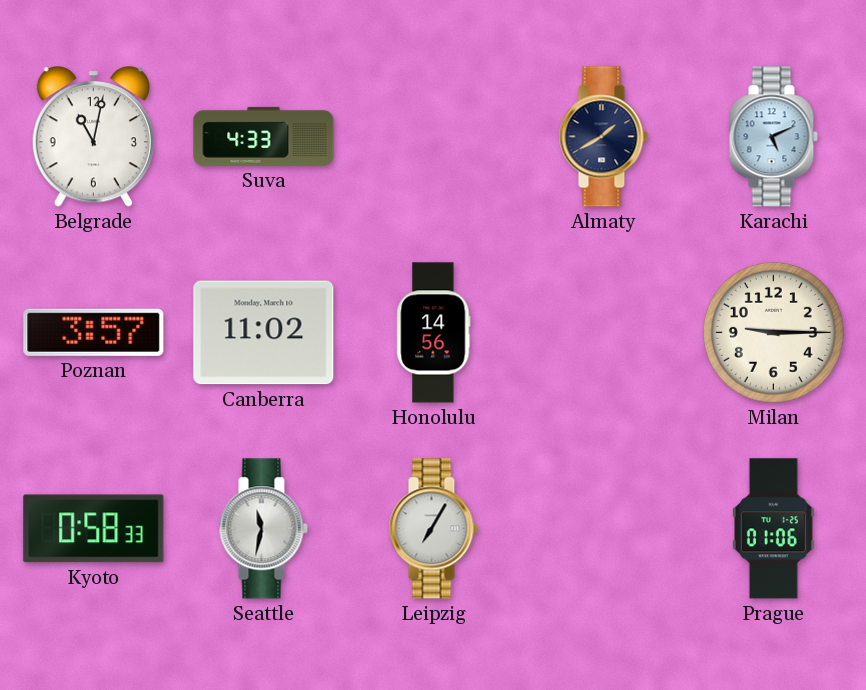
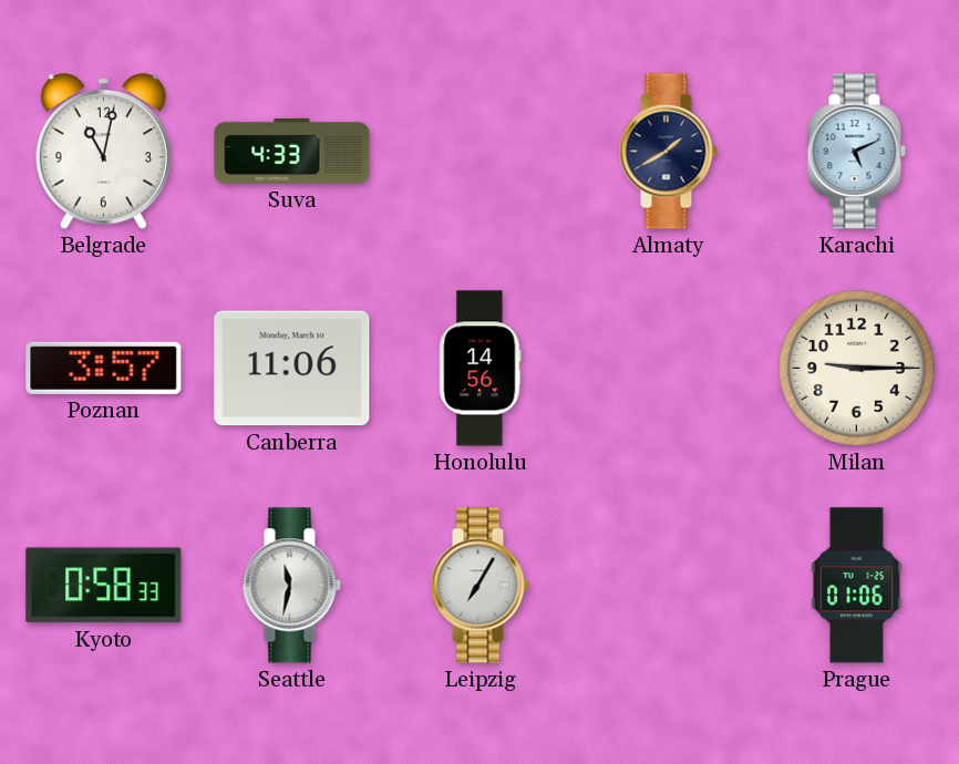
Canberra: 11:02 -> 11:06
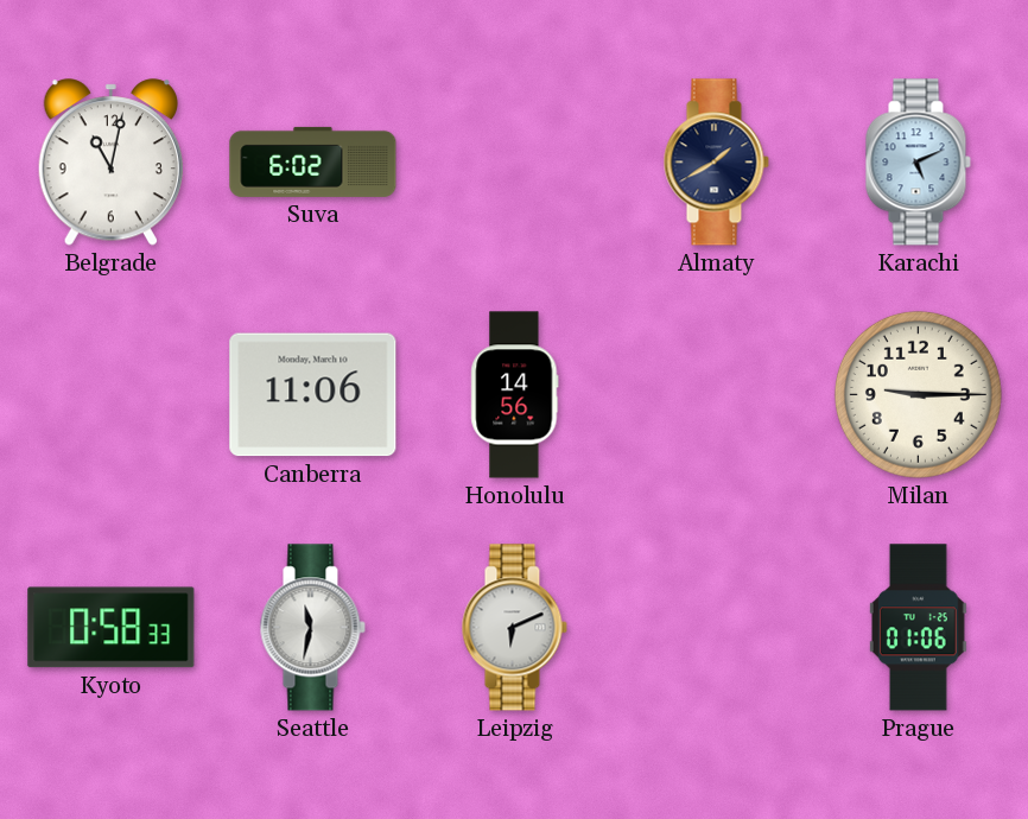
Suva: 4:33 -> 6:02
Poznan: 3:57 -> none
Leipzig: 7:05 -> 6:11
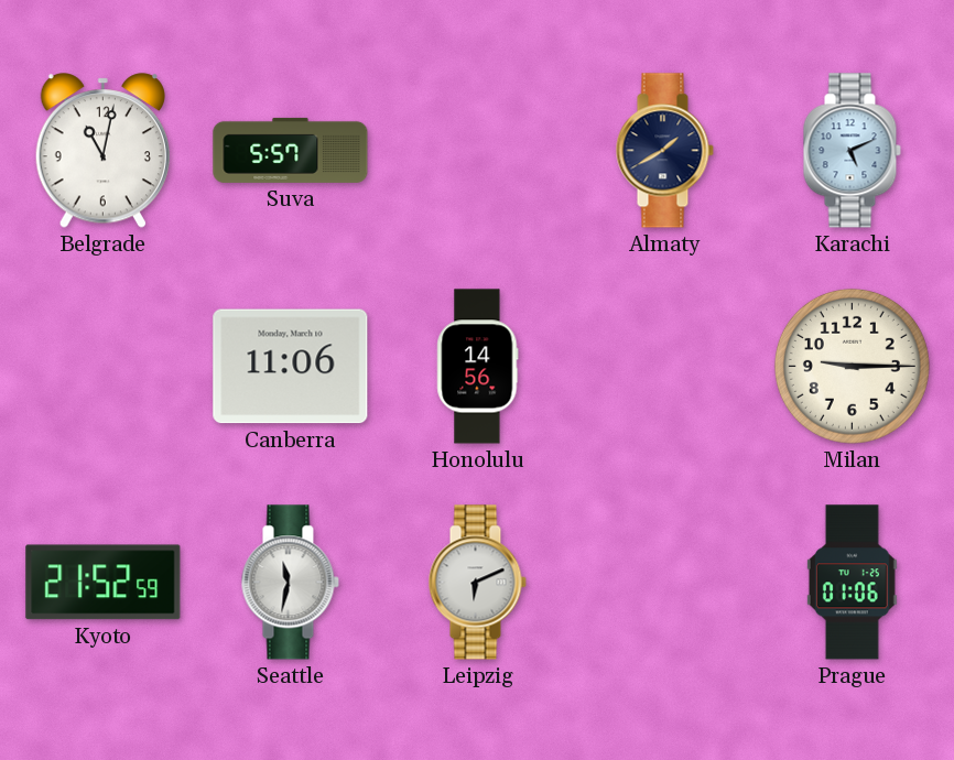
Suva: 6:02 -> 5:57
Kyoto: 0:58 -> 21:52
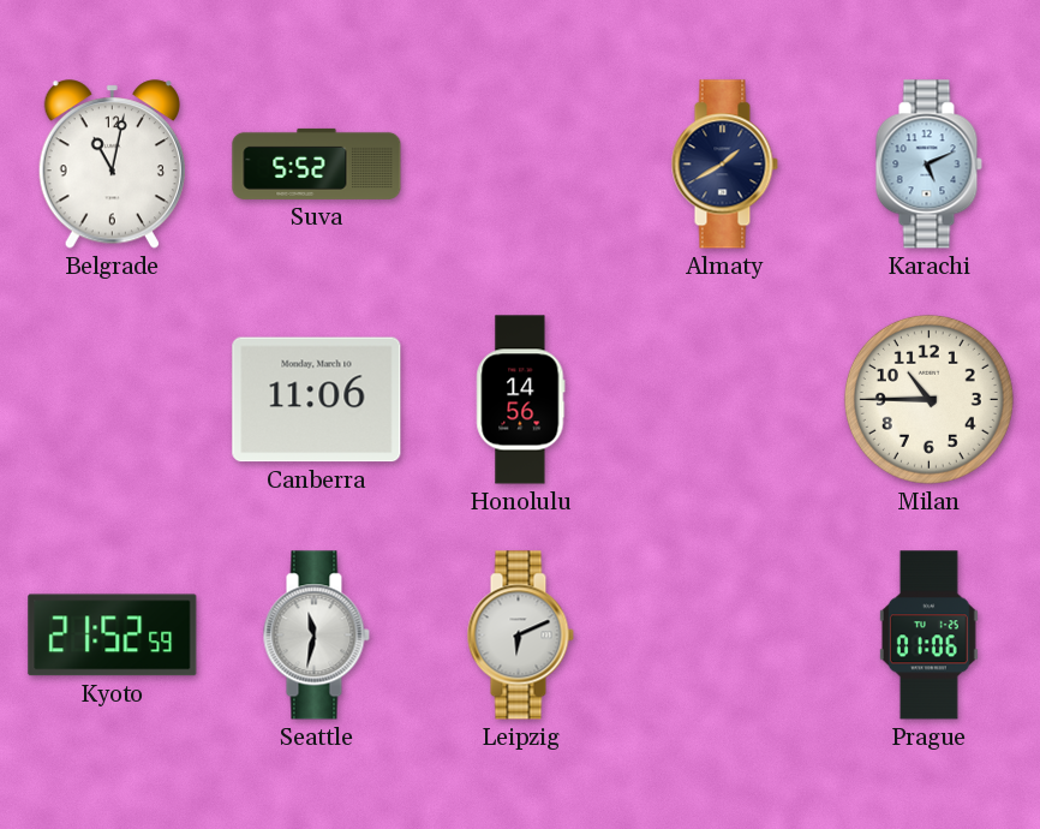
Suva: 5:57 -> 5:52
Milan: 9:15 -> 10:45
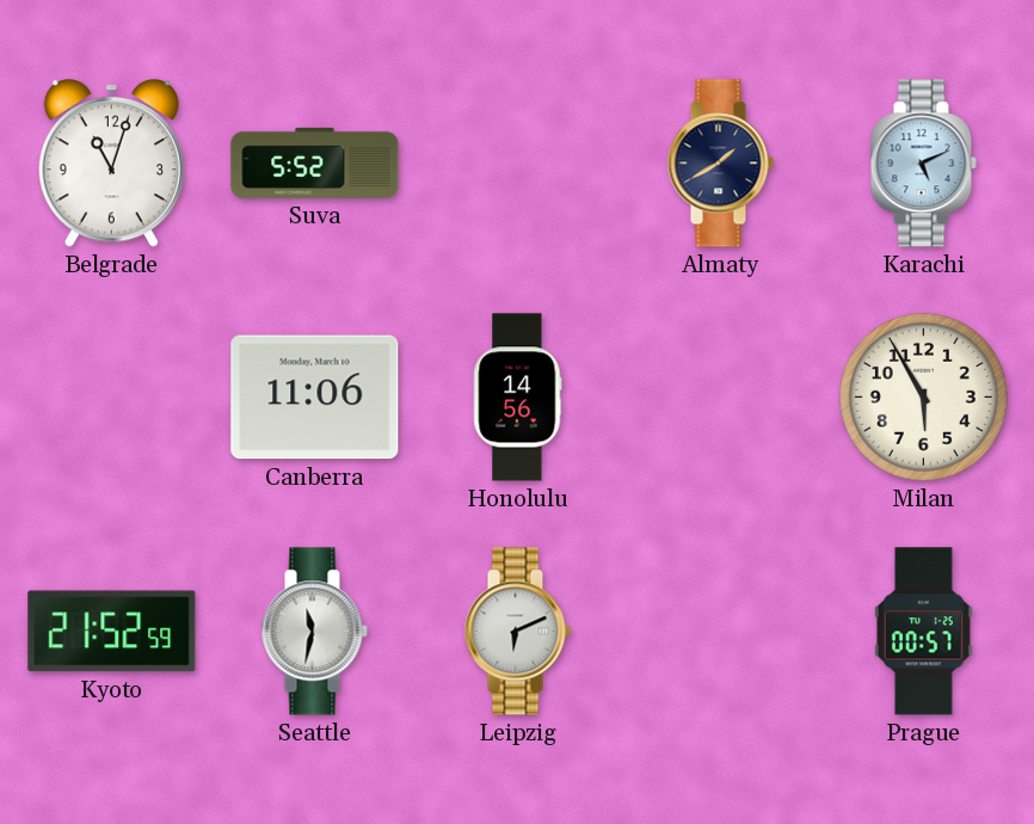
Belgrade: 11:02 -> 11:03
Milan: 10:45 -> 5:55
Prague: 01:06 -> 00:57
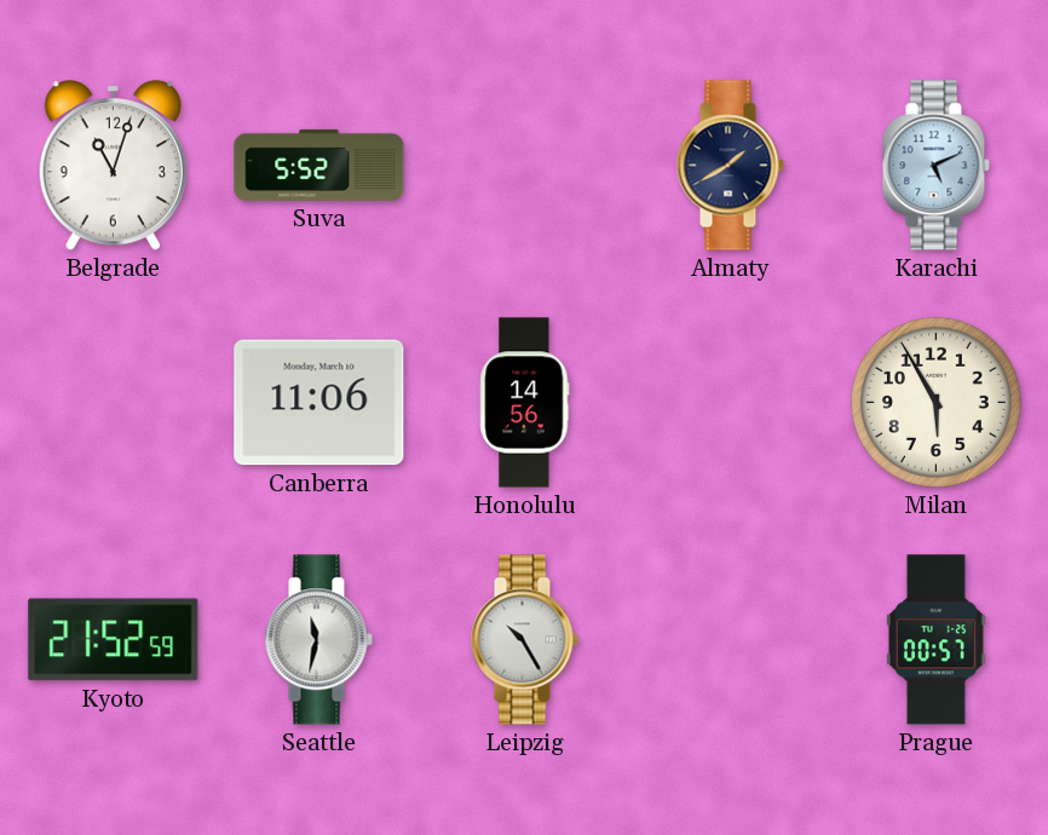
Leipzig: 6:11 -> 10:25
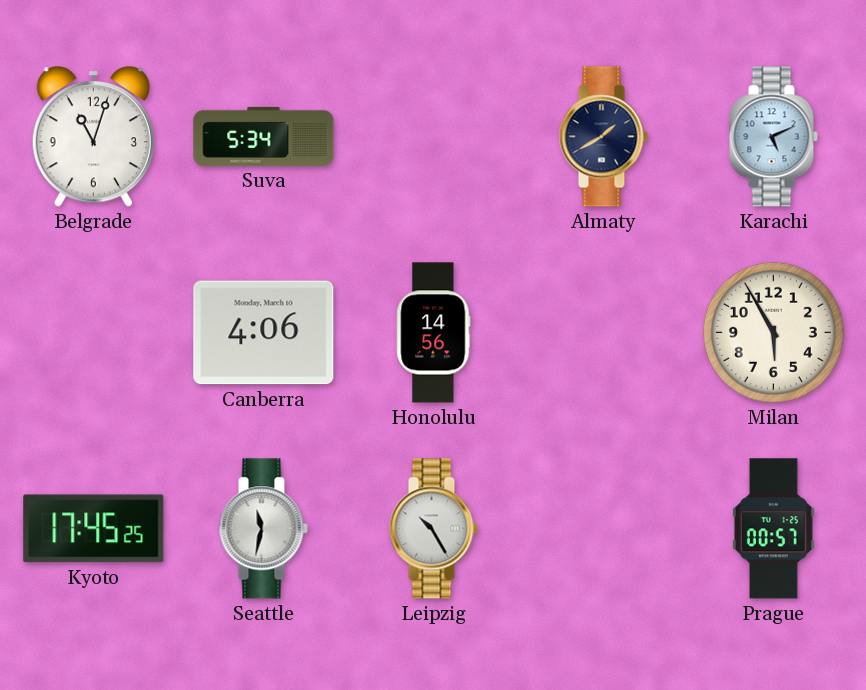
Suva: 5:52 -> 5:34
Canberra: 11:06 -> 4:06
Kyoto: 21:52 -> 17:45
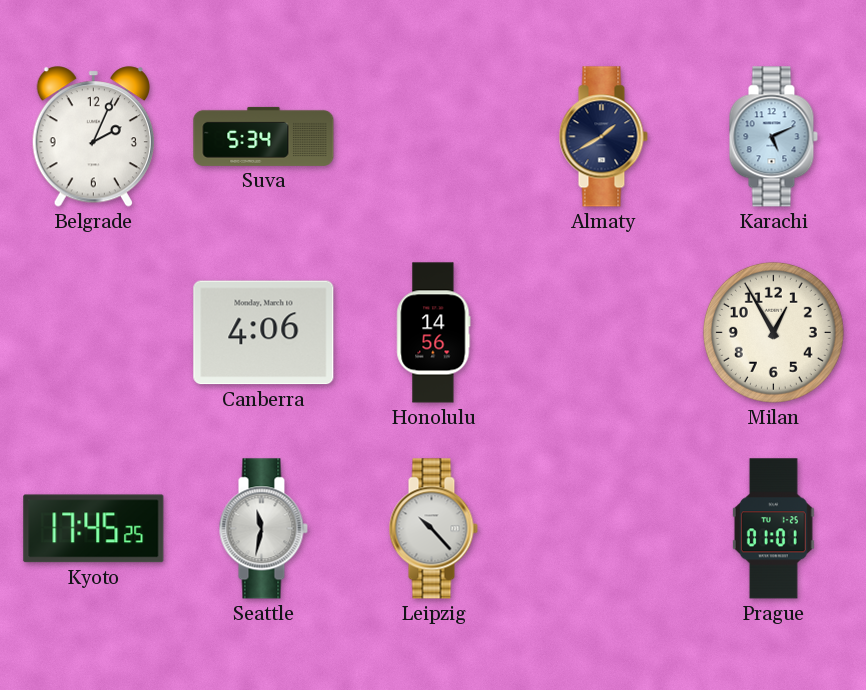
Belgrade: 11:03 -> 2:04
Milan: 5:55 -> 12:55
Leipzig: 10:25 -> 10:23
Prague: 00:57 -> 01:01
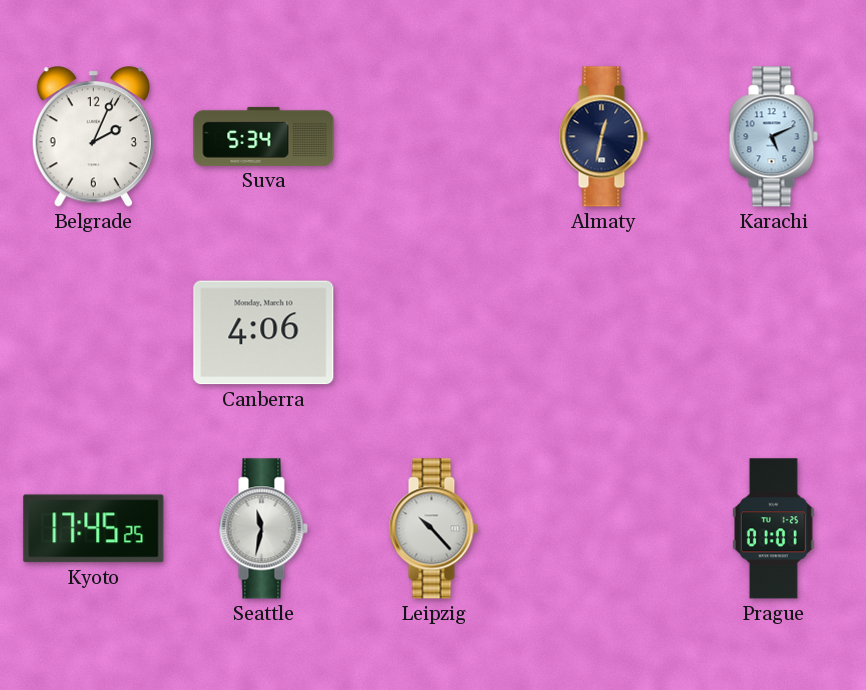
Almaty: 1:40 -> 12:32
Honolulu: 14:56 -> none
Milan: 12:55 -> none
